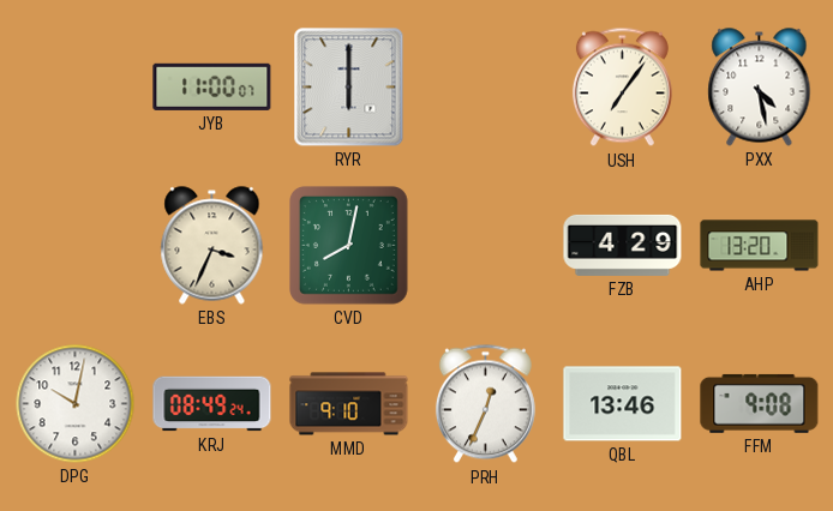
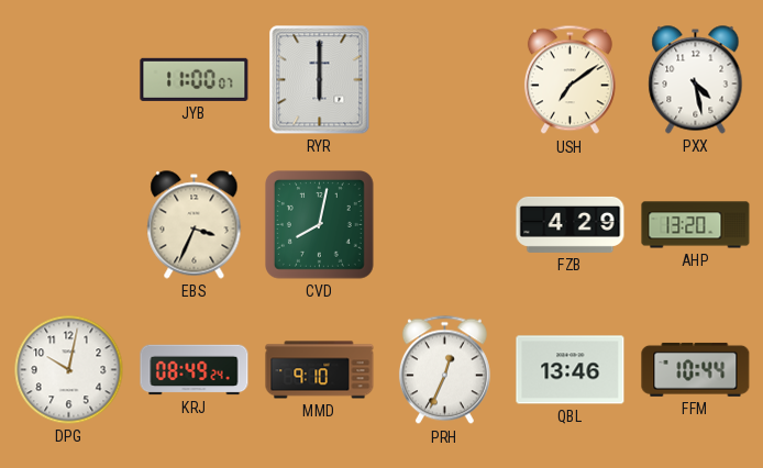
USH: 7:06 -> 7:09
FFM: 9:08 -> 10:44
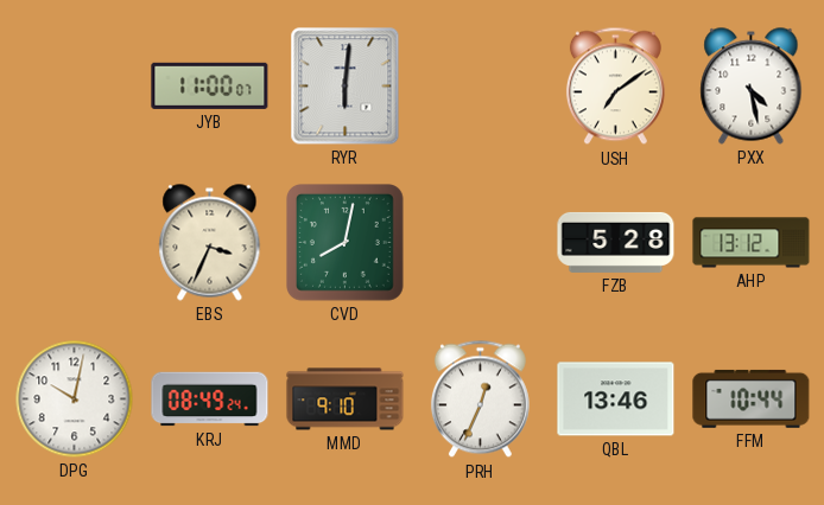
RYR: 6:00 -> 6:01
FZB: 4:29 -> 5:28
AHP: 13:20 -> 13:12
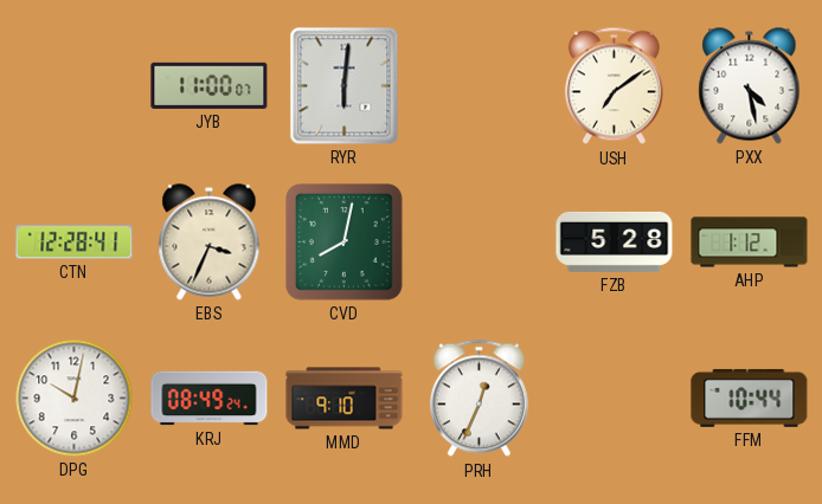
CTN: none -> 12:28
AHP: 13:12 -> 1:12
QBL: 13:46 -> none
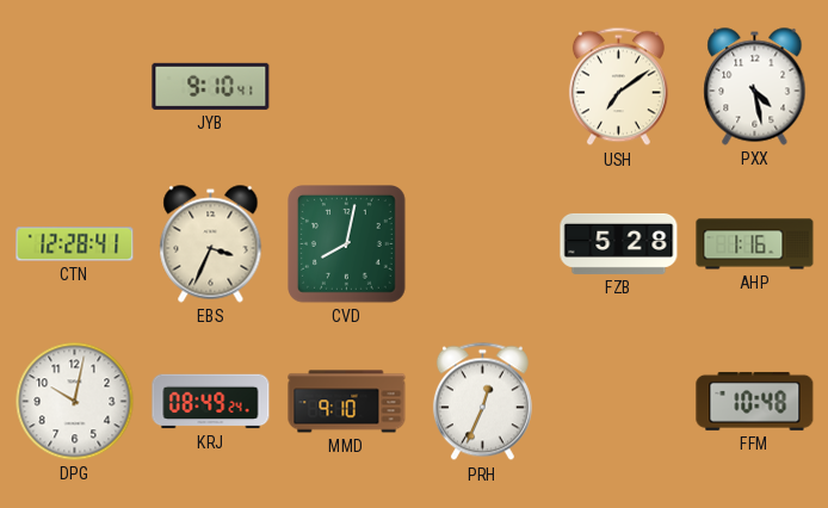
JYB: 11:00 -> 9:10
RYR: 6:01 -> none
AHP: 1:12 -> 1:16
FFM: 10:44 -> 10:48
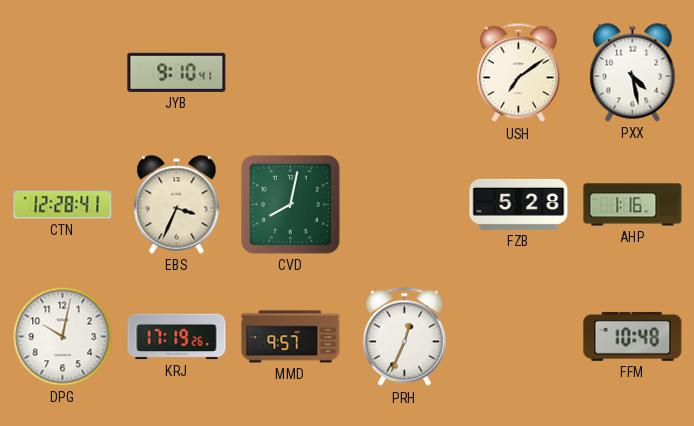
KRJ: 08:49 -> 17:19
MMD: 9:10 -> 9:57
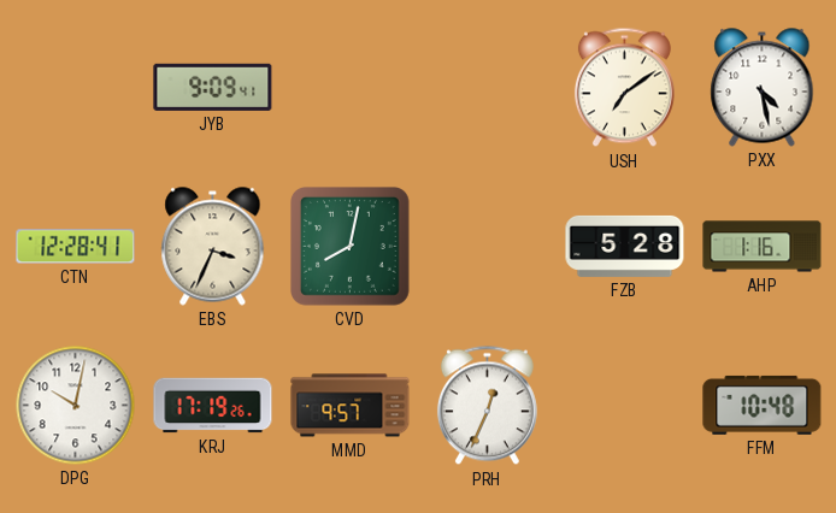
JYB: 9:10 -> 9:09
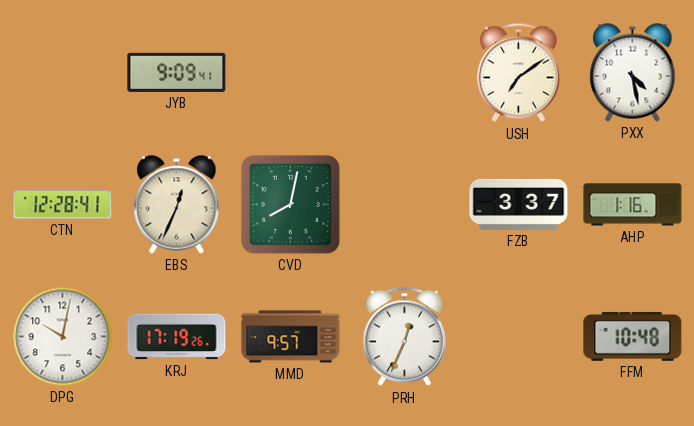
EBS: 3:34 -> 12:34
FZB: 5:28 -> 3:37
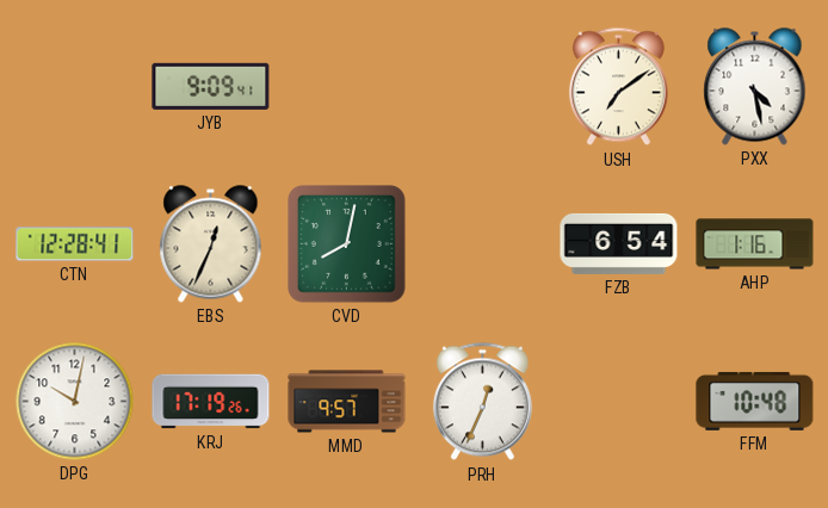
FZB: 3:37 -> 6:54
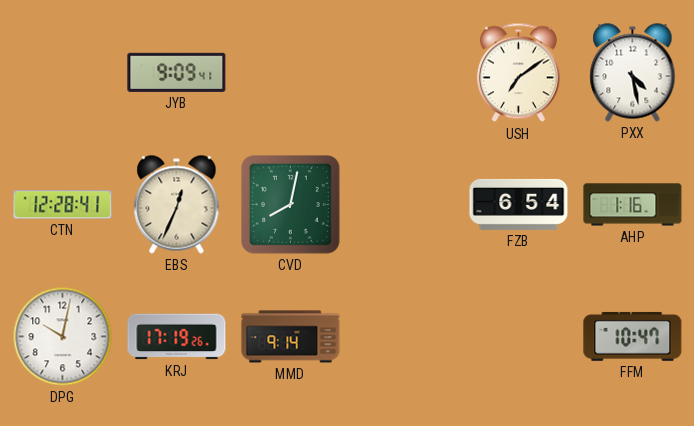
MMD: 9:57 -> 9:14
PRH: 12:34 -> none
FFM: 10:48 -> 10:47
